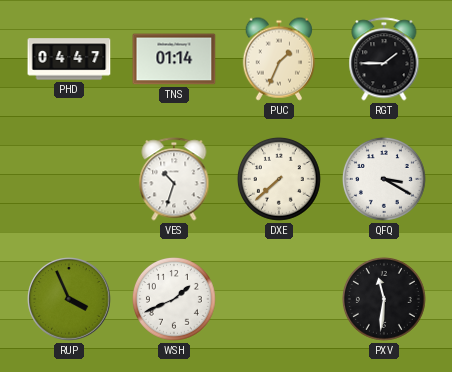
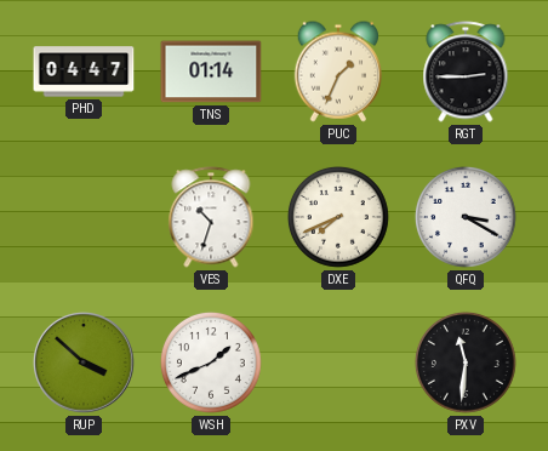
RGT: 1:45 -> 2:45
DXE: 7:38 -> 7:41
RUP: 3:56 -> 3:52
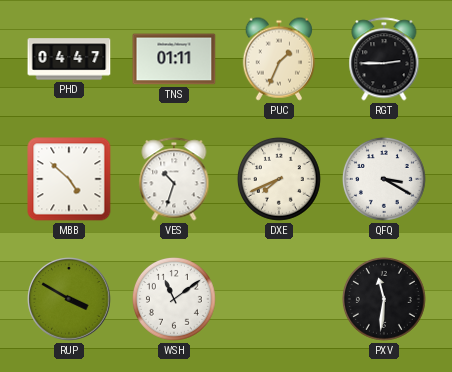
TNS: 01:14 -> 01:11
MBB: none -> 4:52
RUP: 3:52 -> 3:50
WSH: 1:41 -> 11:09
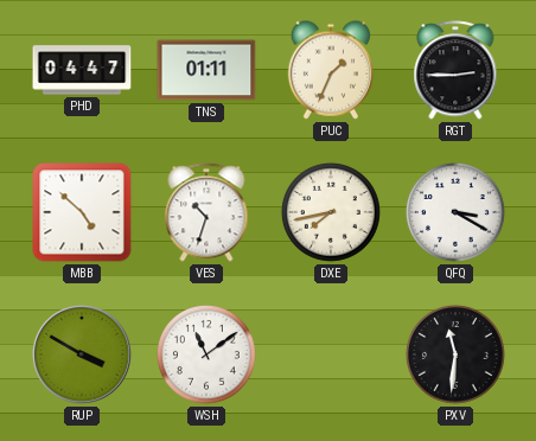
DXE: 7:41 -> 7:43
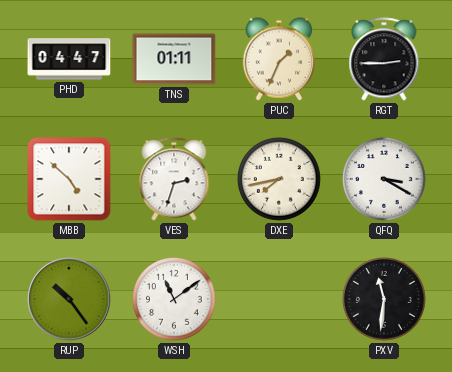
VES: 10:33 -> 2:33
RUP: 3:50 -> 10:24
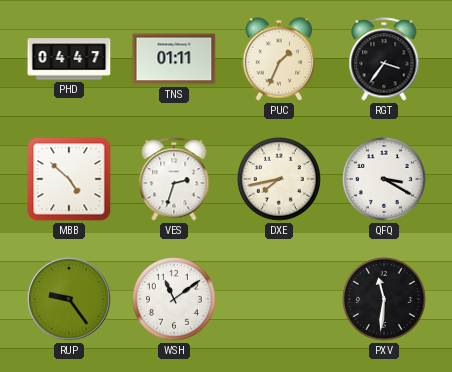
RGT: 2:45 -> 3:36
RUP: 10:24 -> 9:24
